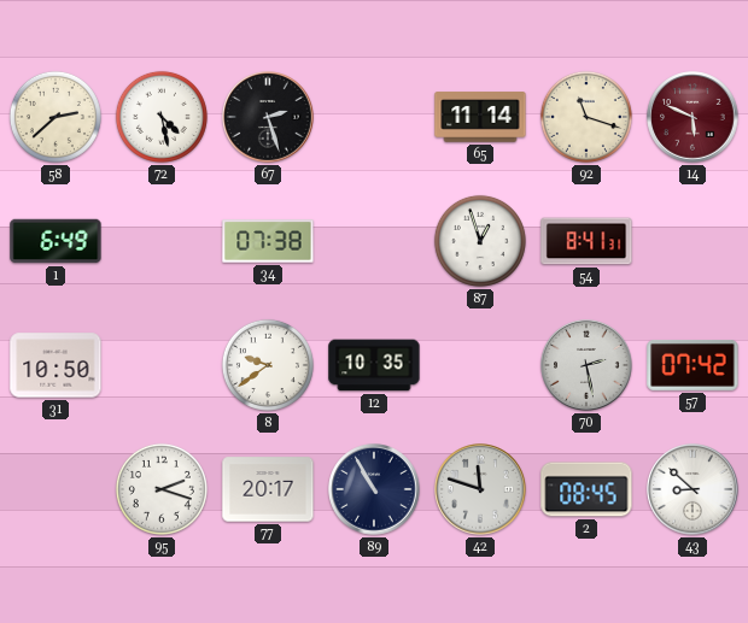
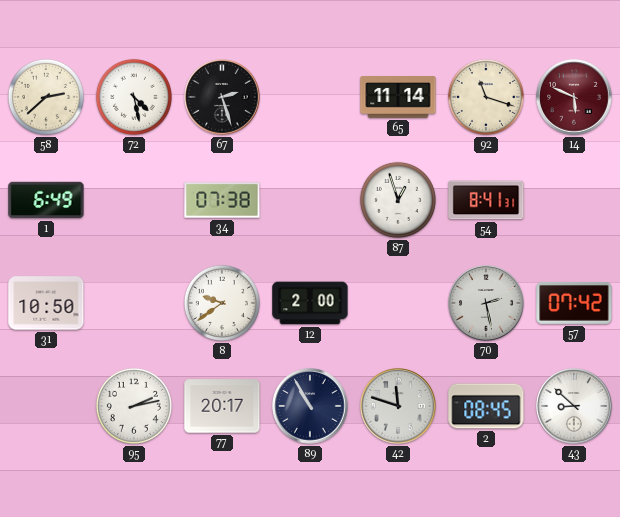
12: 10:35 -> 2:00
95: 2:18 -> 2:13
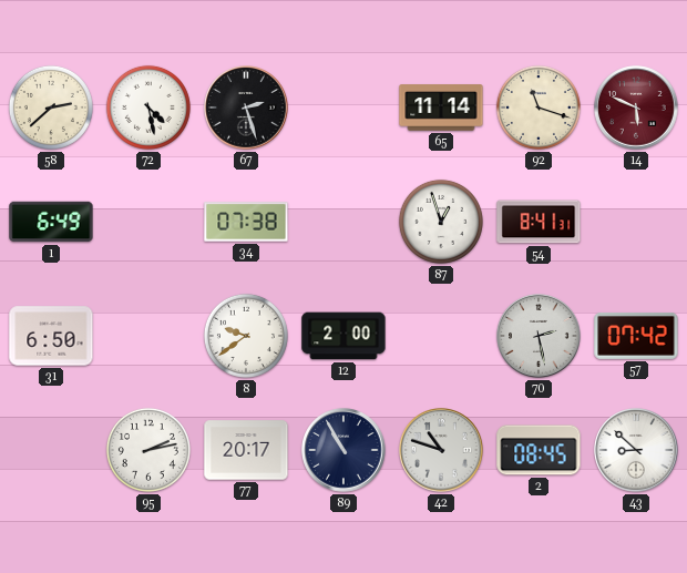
31: 10:50 -> 6:50
42: 11:48 -> 10:48
